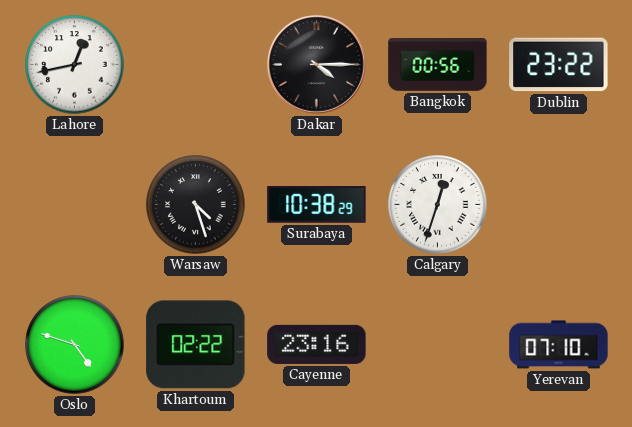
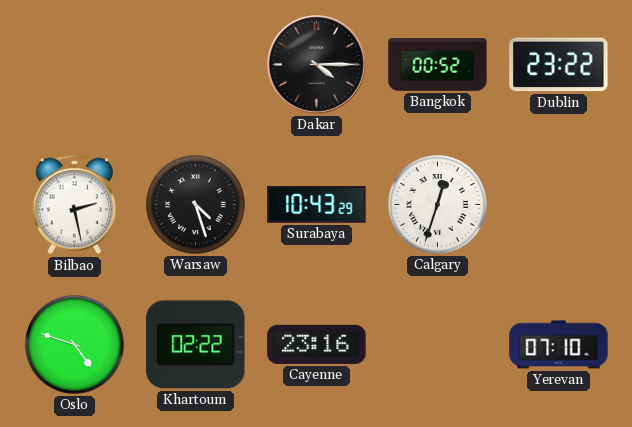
Lahore: 12:43 -> none
Bangkok: 00:56 -> 00:52
Bilbao: none -> 2:28
Surabaya: 10:38 -> 10:43
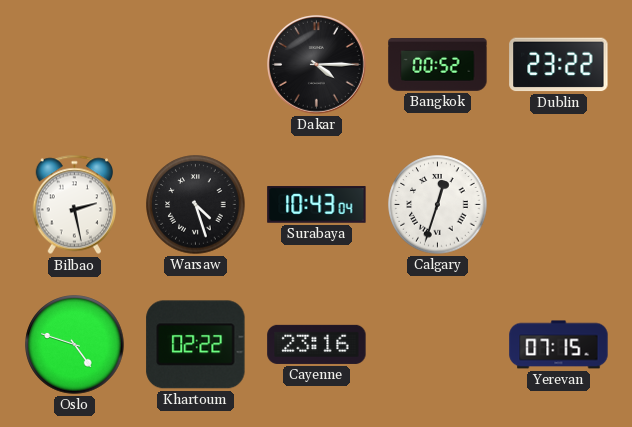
Surabaya: 10:43:29 -> 10:43:04
Yerevan: 07:10 -> 07:15
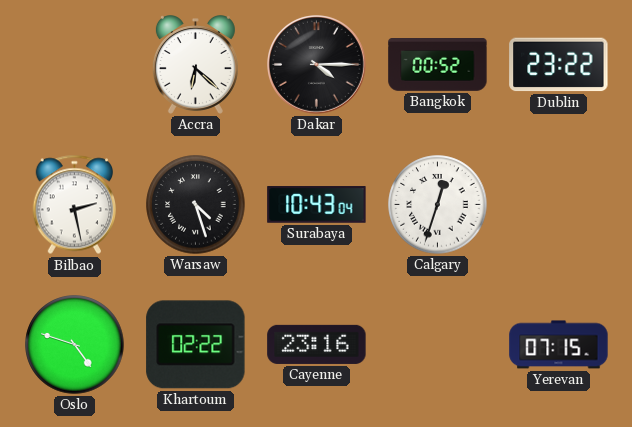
Accra: none -> 6:22
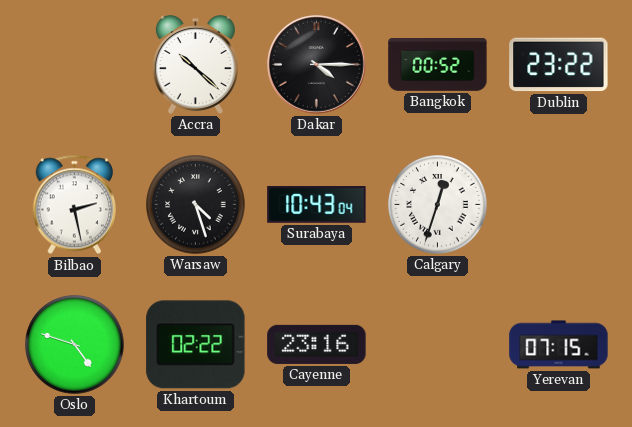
Accra: 6:22 -> 10:22
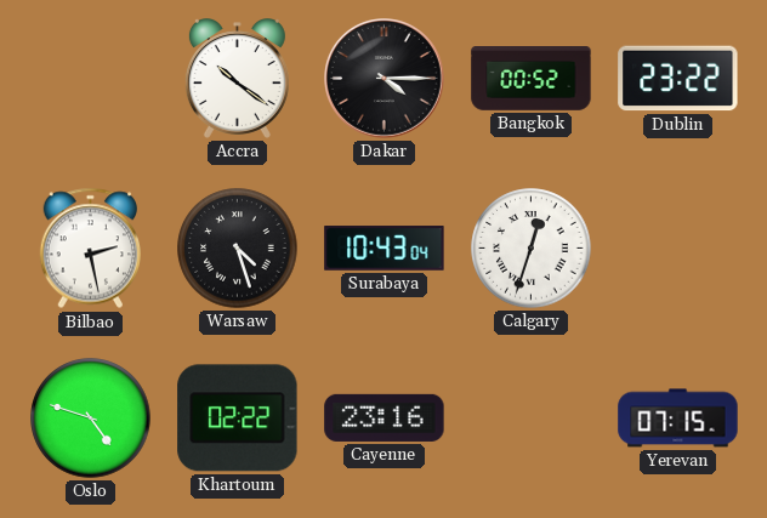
Accra: 10:22 -> 10:21
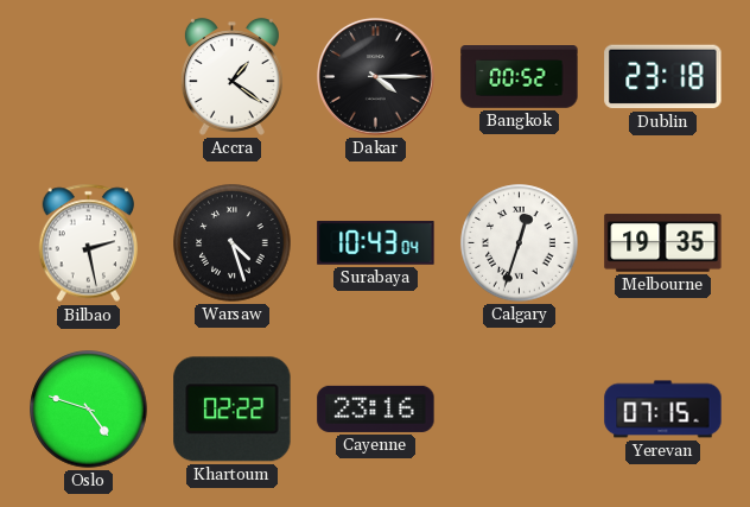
Accra: 10:21 -> 1:21
Dublin: 23:22 -> 23:18
Melbourne: none -> 19:35
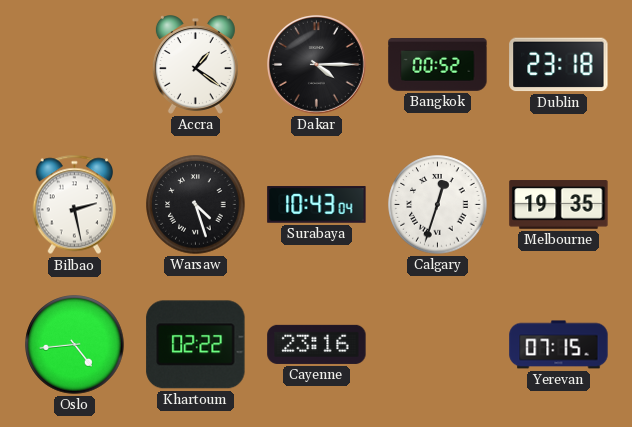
Oslo: 4:48 -> 4:44
